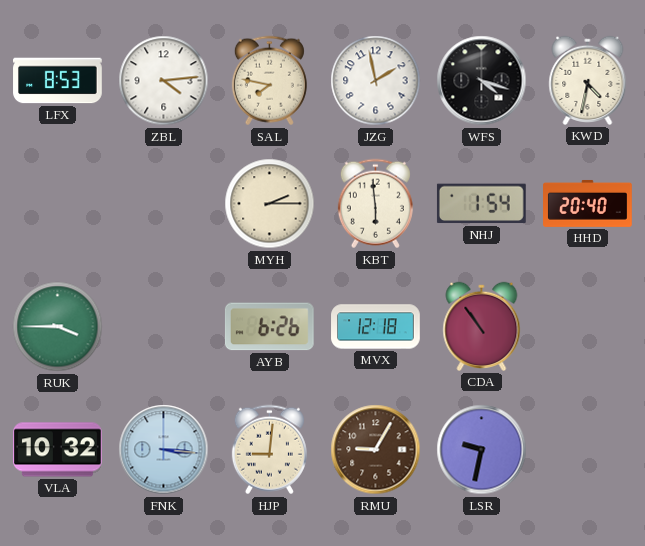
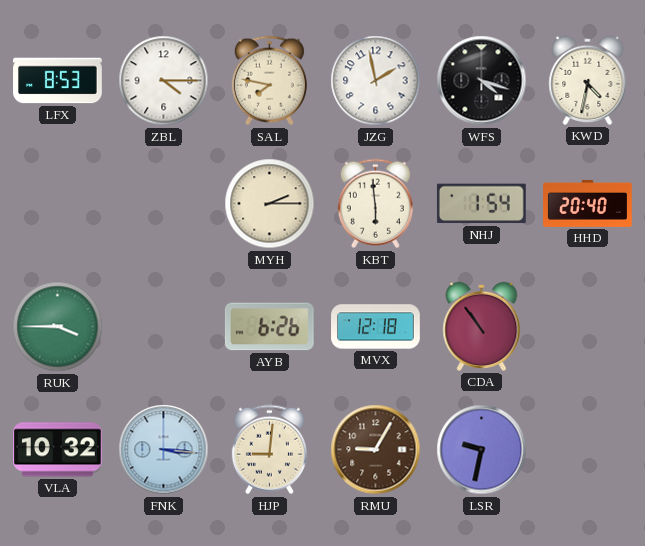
ZBL: 4:14 -> 4:15
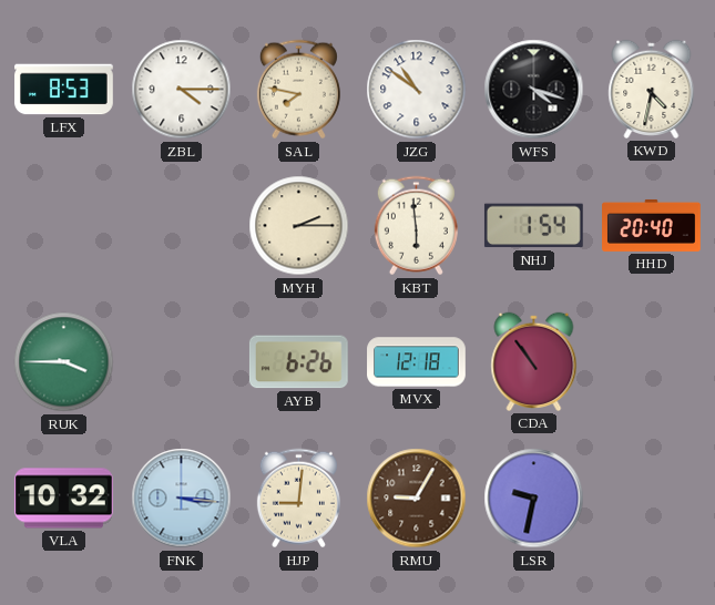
JZG: 1:58 -> 10:51
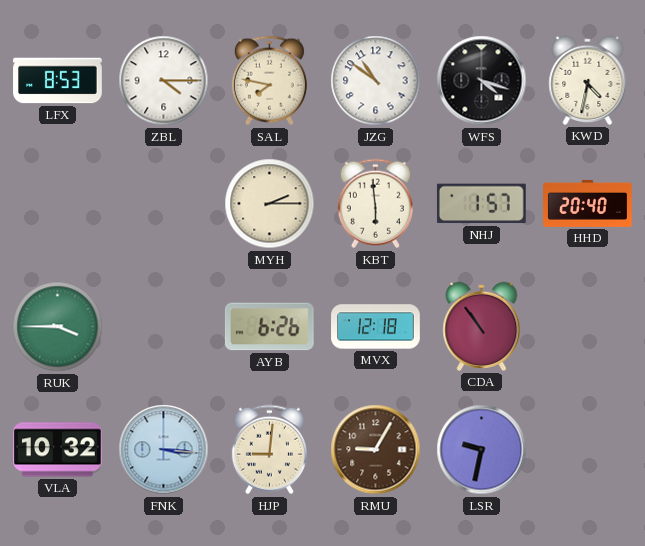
NHJ: 1:54 -> 1:57
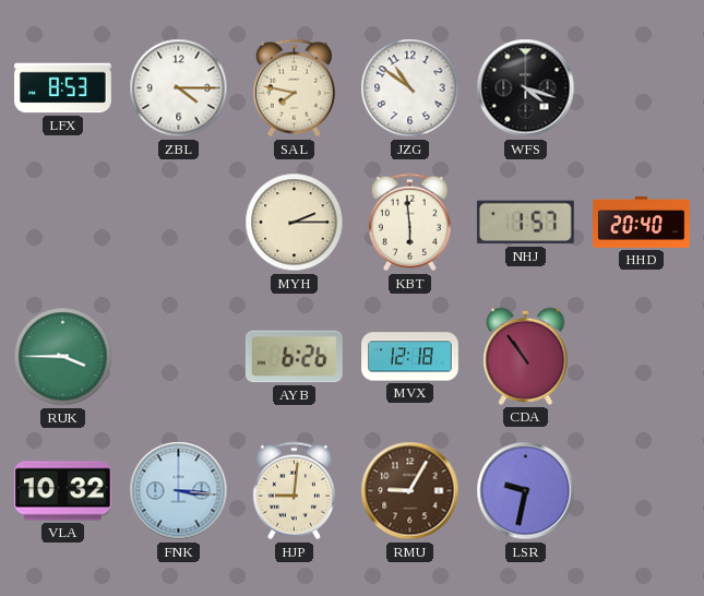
KWD: 4:32 -> none
